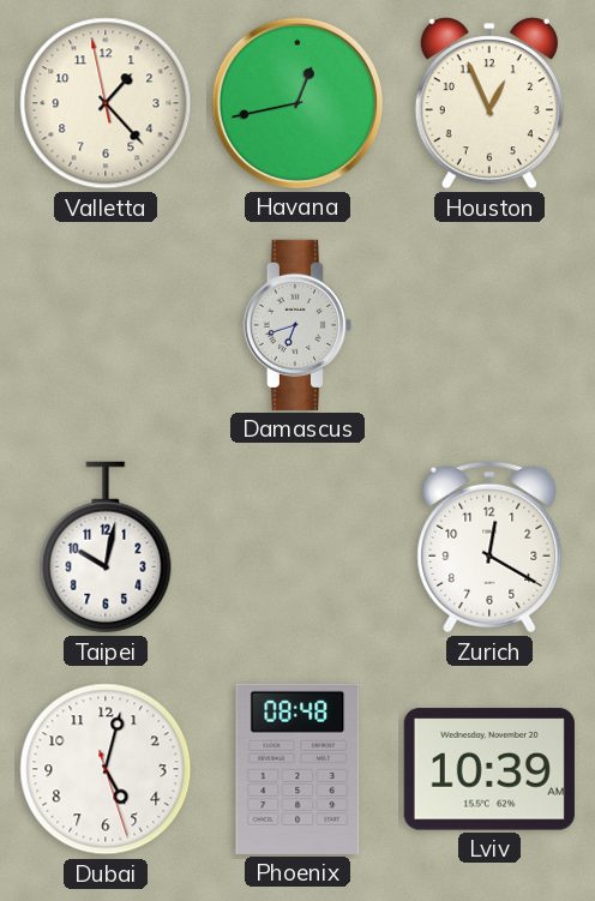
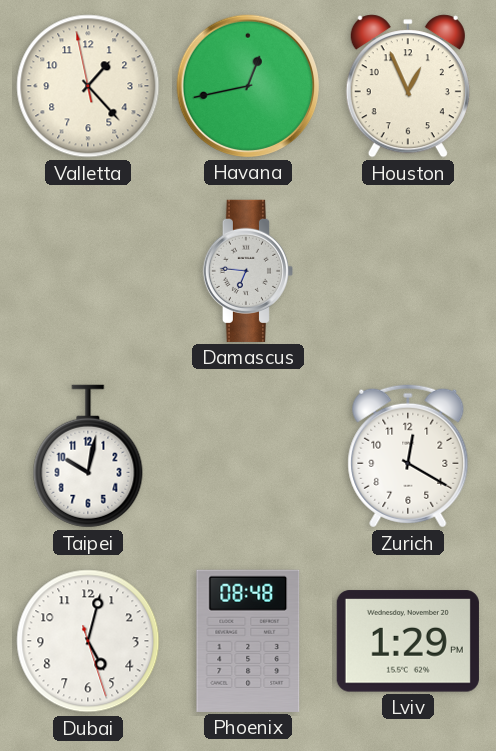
Damascus: 6:42 -> 6:46
Lviv: 10:39 -> 1:29
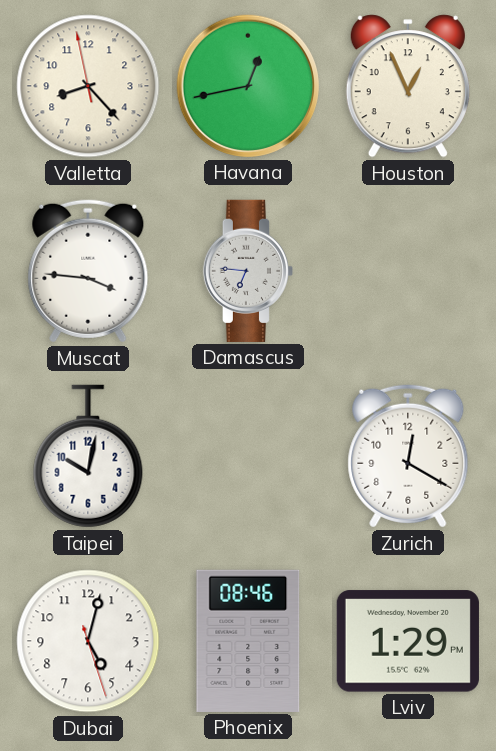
Valletta: 1:22 -> 8:22
Muscat: none -> 3:46
Phoenix: 08:48 -> 08:46
